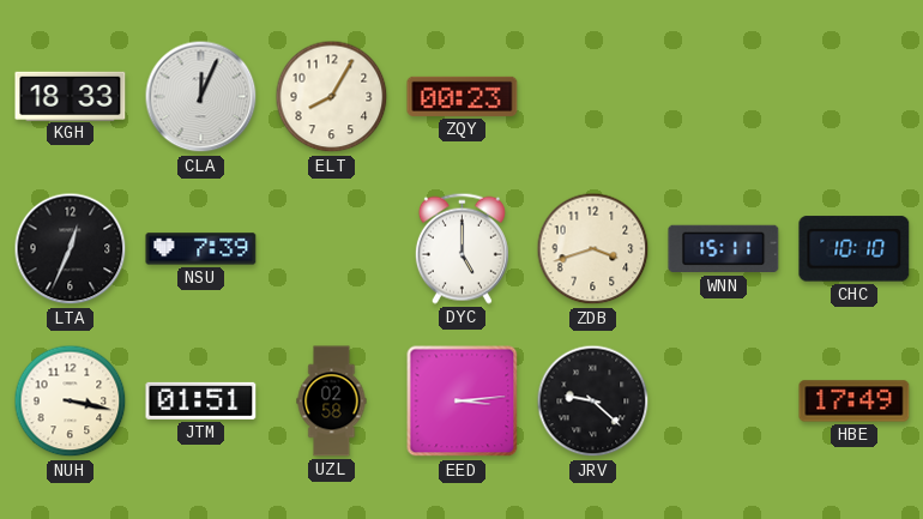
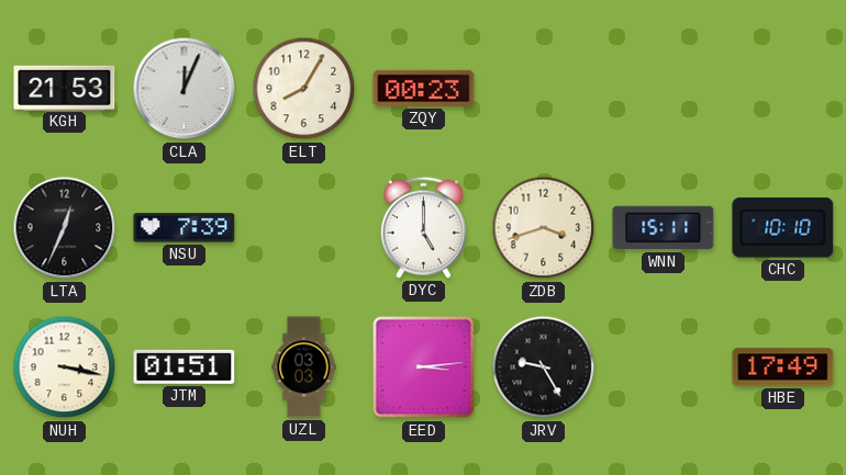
KGH: 18:33 -> 21:53
UZL: 02:58 -> 03:03
JRV: 9:22 -> 9:25
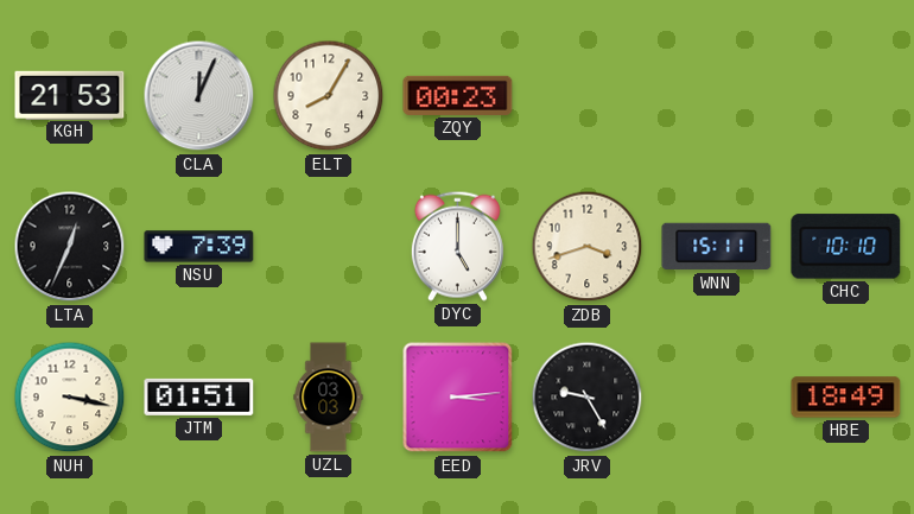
HBE: 17:49 -> 18:49
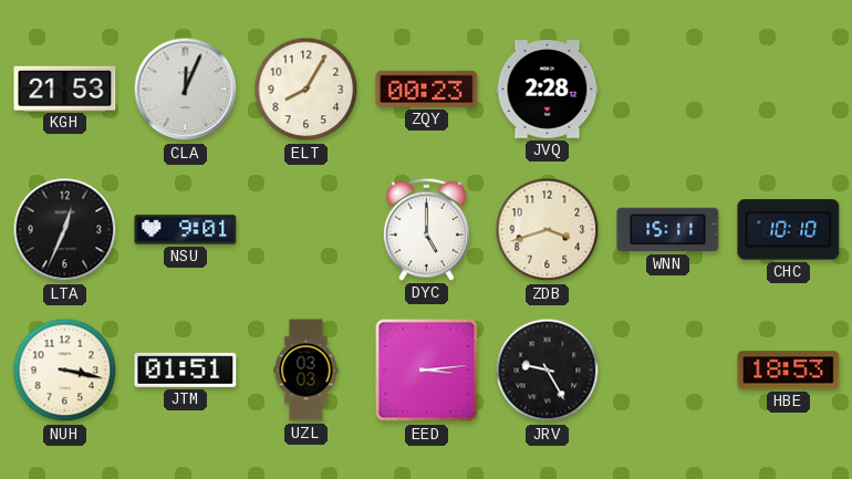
JVQ: none -> 2:28
NSU: 7:39 -> 9:01
HBE: 18:49 -> 18:53
